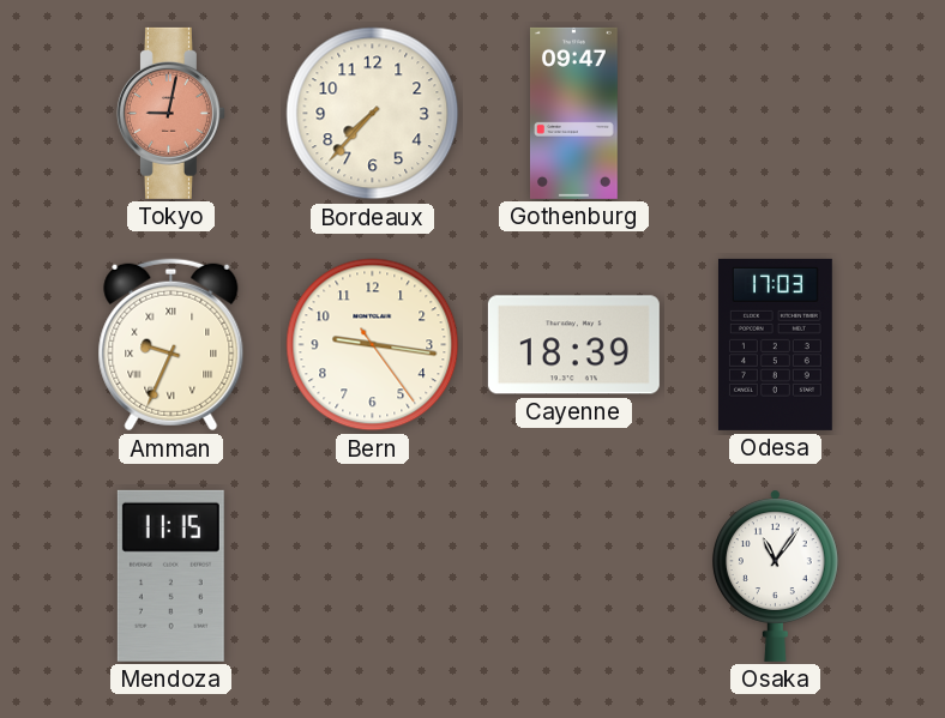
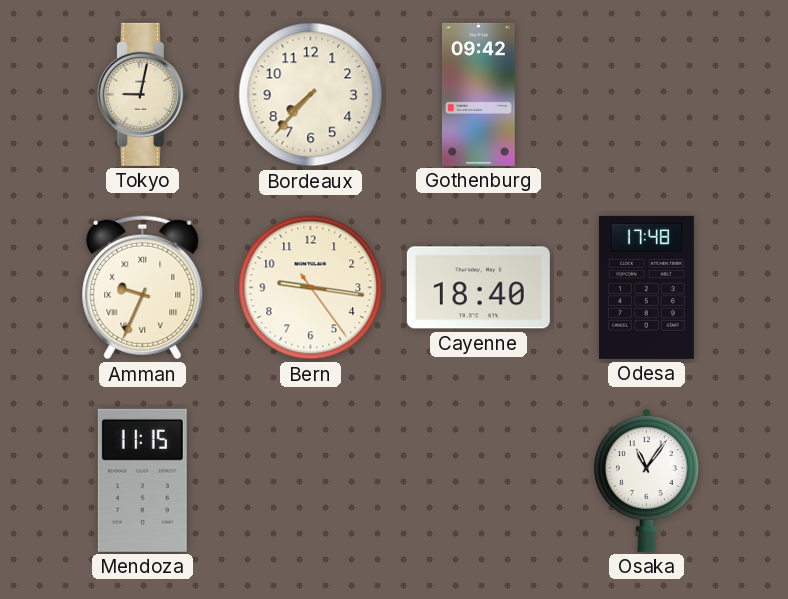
Tokyo dial: salmon -> cream
Gothenburg: 09:47 -> 09:42
Cayenne: 18:39 -> 18:40
Odesa: 17:03 -> 17:48
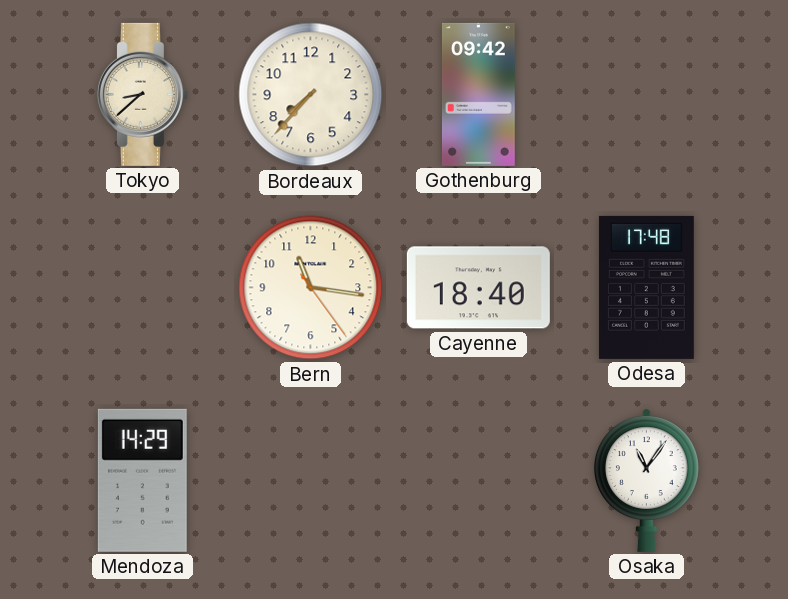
Tokyo: 9:02 -> 8:38
Amman: 9:34 -> none
Bern: 9:16 -> 11:16
Mendoza: 11:15 -> 14:29
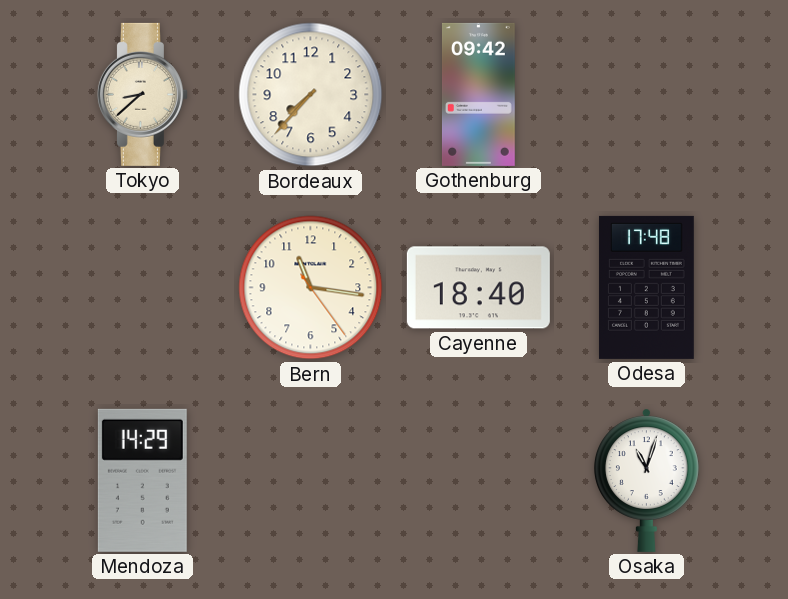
Osaka: 11:06 -> 11:03
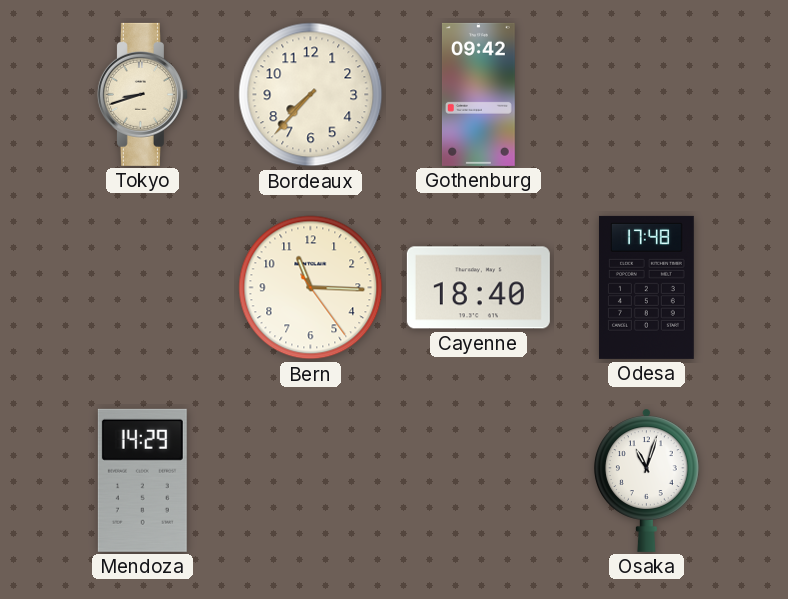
Tokyo: 8:38 -> 8:42
Bern: 11:16 -> 11:15
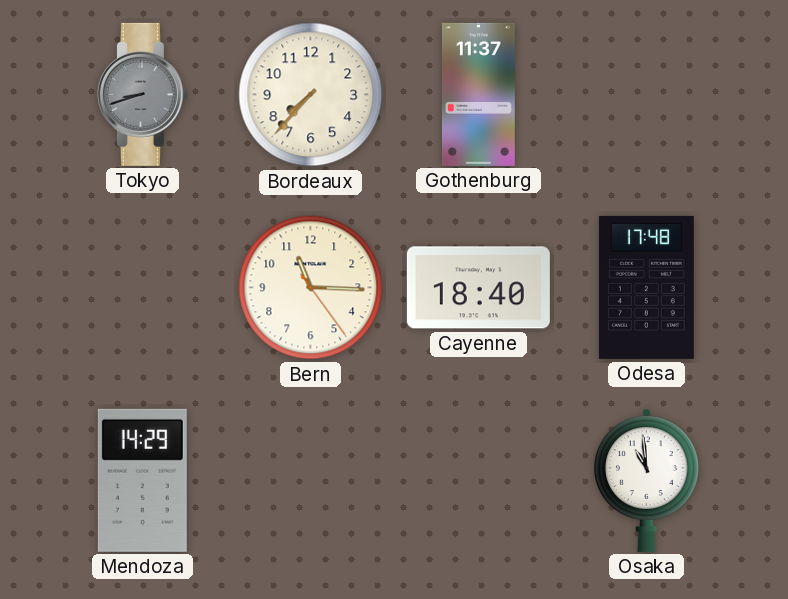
Tokyo dial: cream -> grey
Gothenburg: 09:42 -> 11:37
Osaka: 11:03 -> 10:59
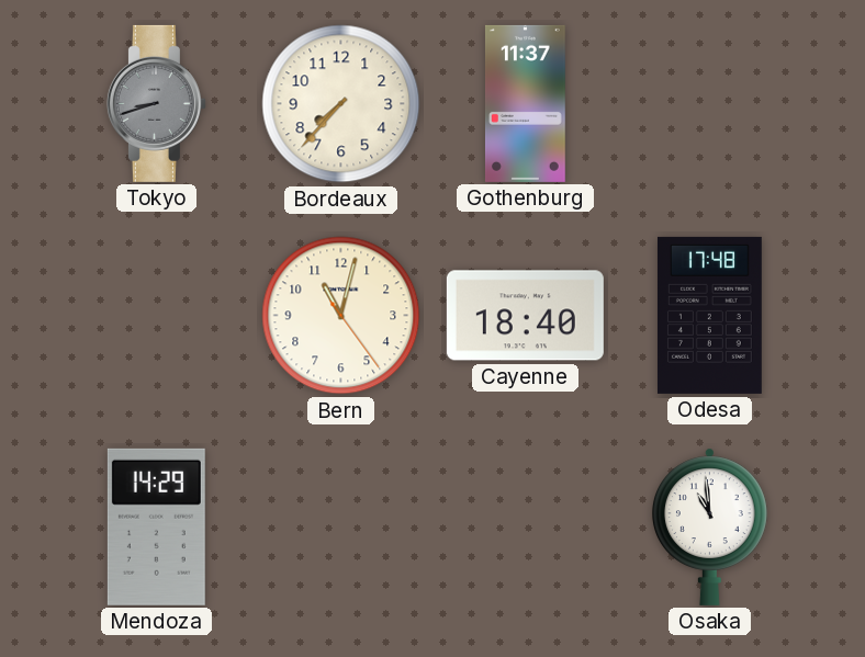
Bern: 11:15 -> 11:02
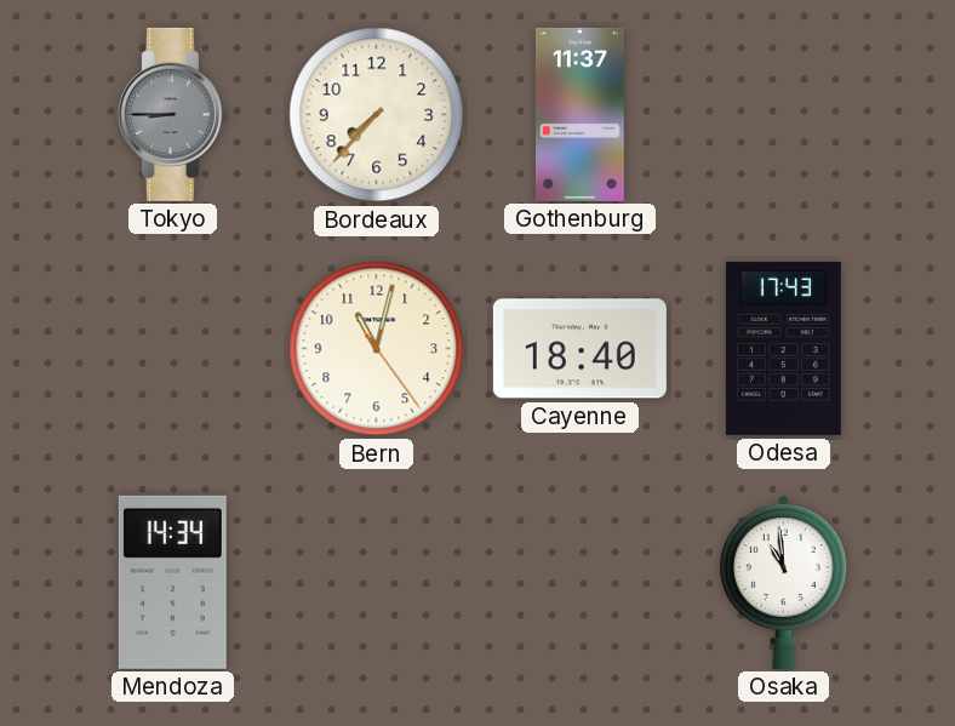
Tokyo: 8:42 -> 8:45
Odesa: 17:48 -> 17:43
Mendoza: 14:29 -> 14:34
